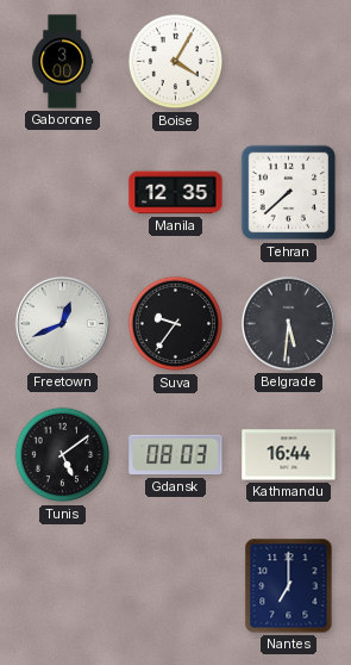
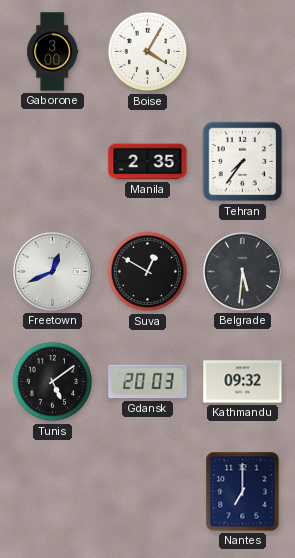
Manila: 12:35 -> 2:35
Tehran: 7:38 -> 7:36
Suva: 9:36 -> 12:50
Gdansk: 08:03 -> 20:03
Kathmandu: 16:44 -> 09:32
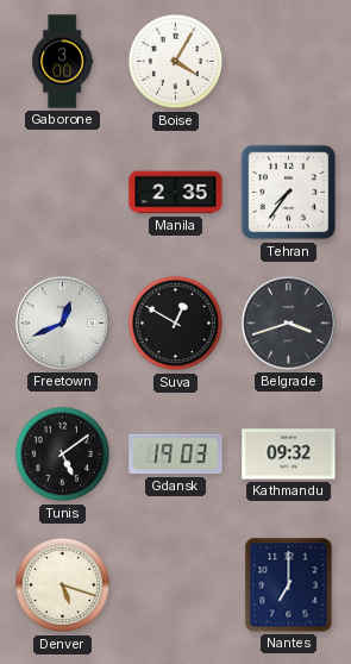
Belgrade: 5:31 -> 3:42
Gdansk: 20:03 -> 19:03
Denver: none -> 5:18
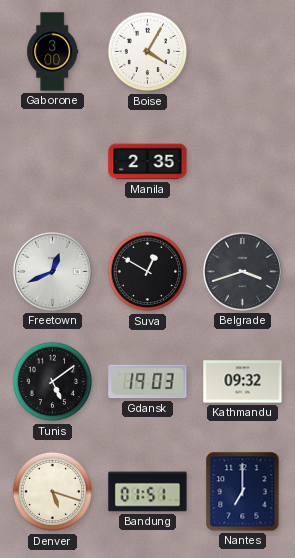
Tehran: 7:36 -> none
Bandung: none -> 01:51
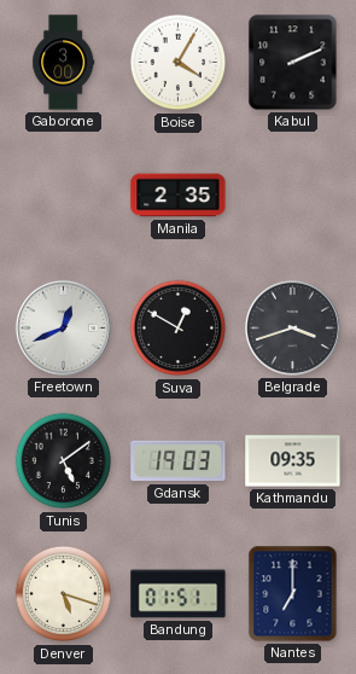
Kabul: none -> 2:11
Kathmandu: 09:32 -> 09:35
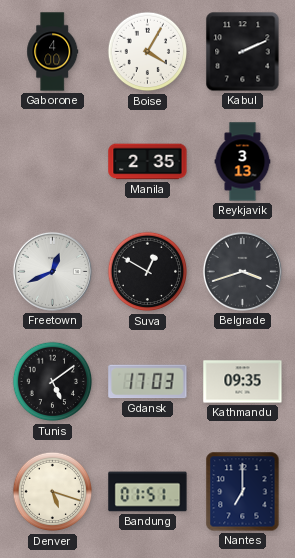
Gaborone: 3:00 -> 4:00
Reykjavik: none -> 3:13
Gdansk: 19:03 -> 17:03
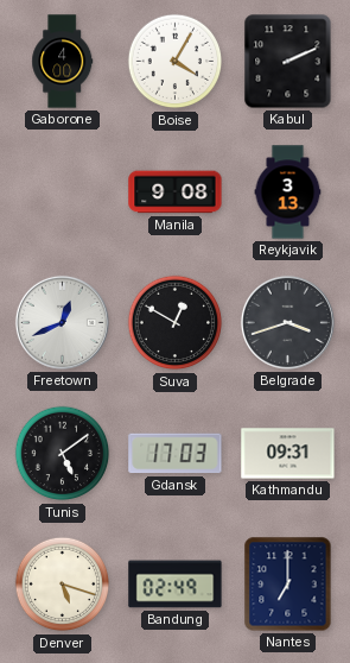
Manila: 2:35 -> 9:08
Kathmandu: 09:35 -> 09:31
Bandung: 01:51 -> 02:49
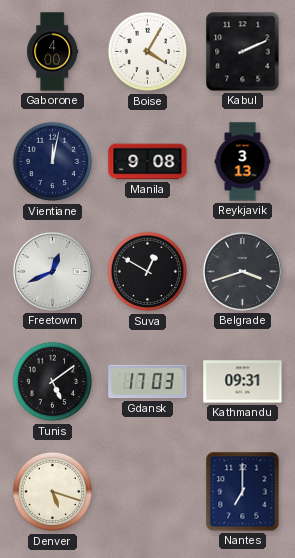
Vientiane: none -> 12:02
Bandung: 02:49 -> none
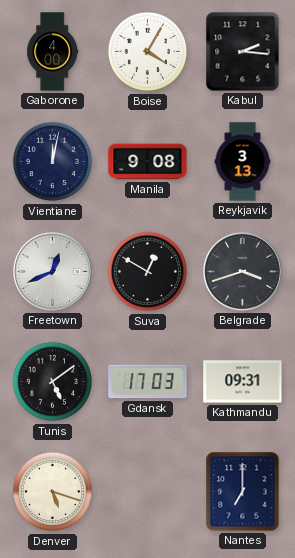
Kabul: 2:11 -> 2:16
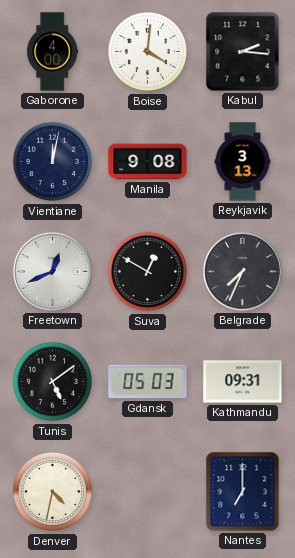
Boise: 4:05 -> 4:01
Belgrade: 3:42 -> 7:34
Gdansk: 17:03 -> 05:03
Denver: 5:18 -> 4:32
